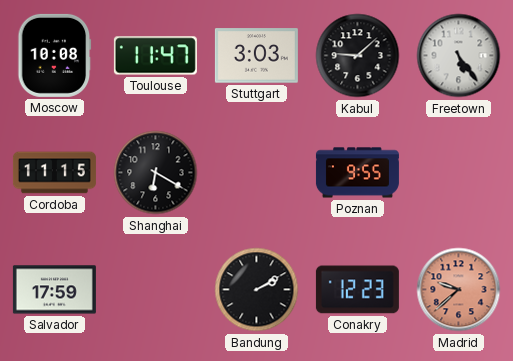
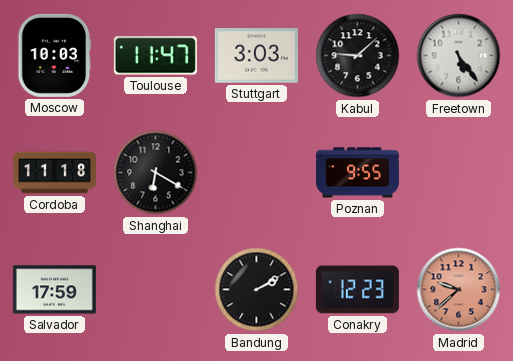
Moscow: 10:08 -> 10:03
Cordoba: 11:15 -> 11:18
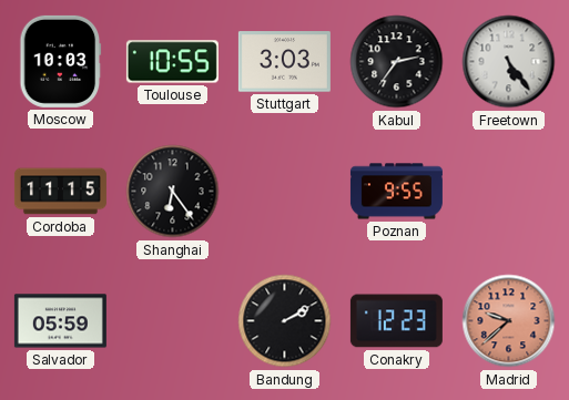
Toulouse: 11:47 -> 10:55
Kabul: 9:08 -> 2:36
Cordoba: 11:18 -> 11:15
Shanghai: 6:20 -> 6:24
Salvador: 17:59 -> 05:59
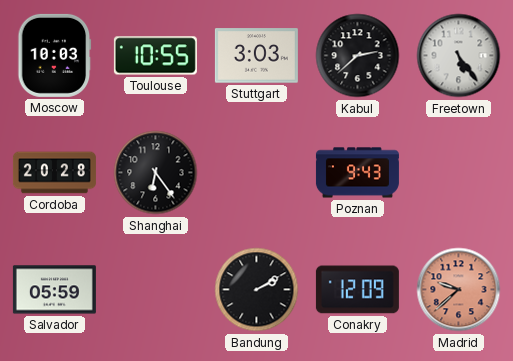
Kabul: 2:36 -> 2:38
Cordoba: 11:15 -> 20:28
Poznan: 9:55 -> 9:43
Conakry: 12:23 -> 12:09
